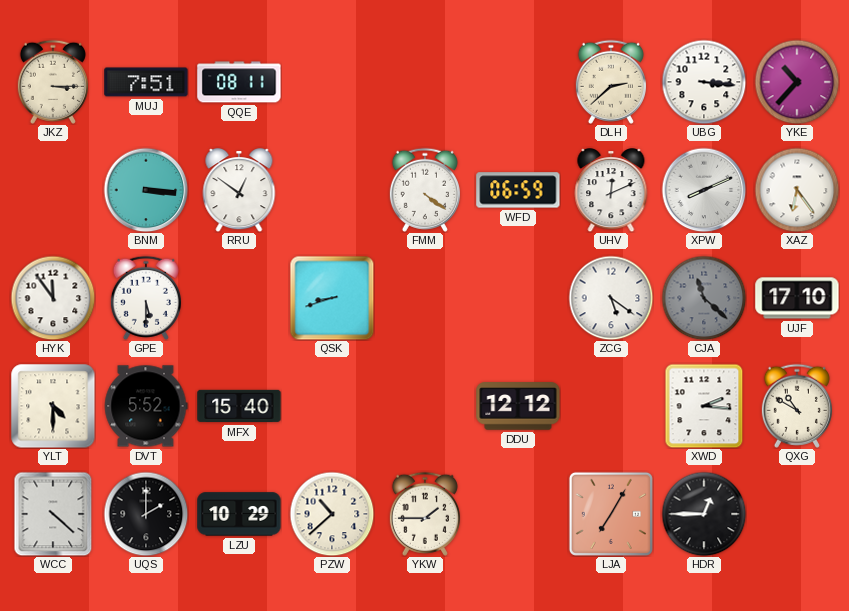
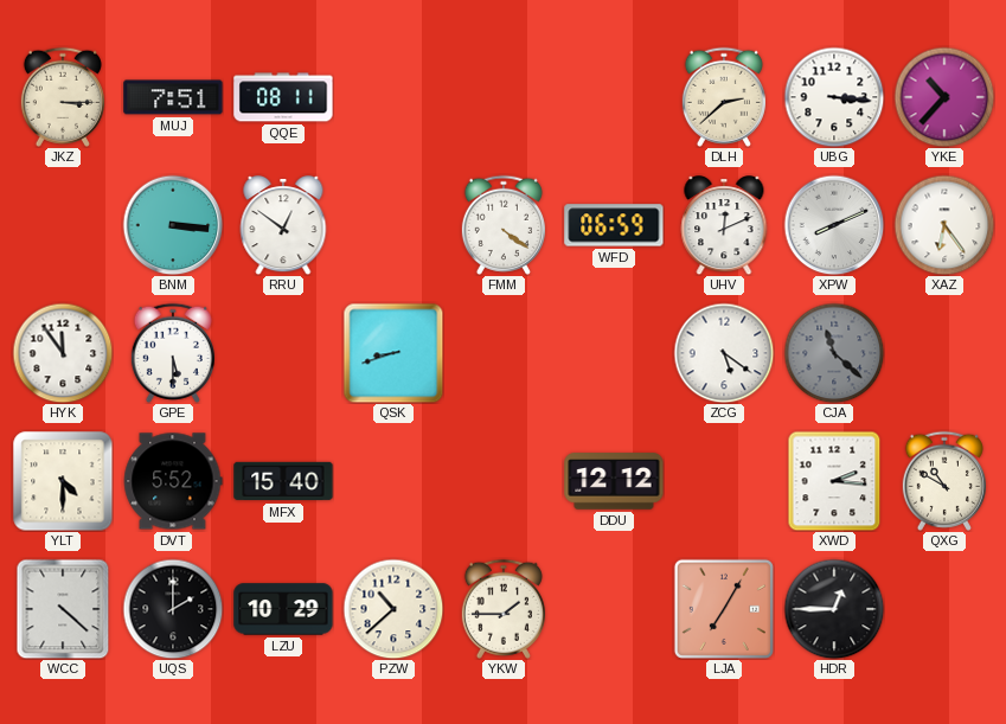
UJF: 17:10 -> none
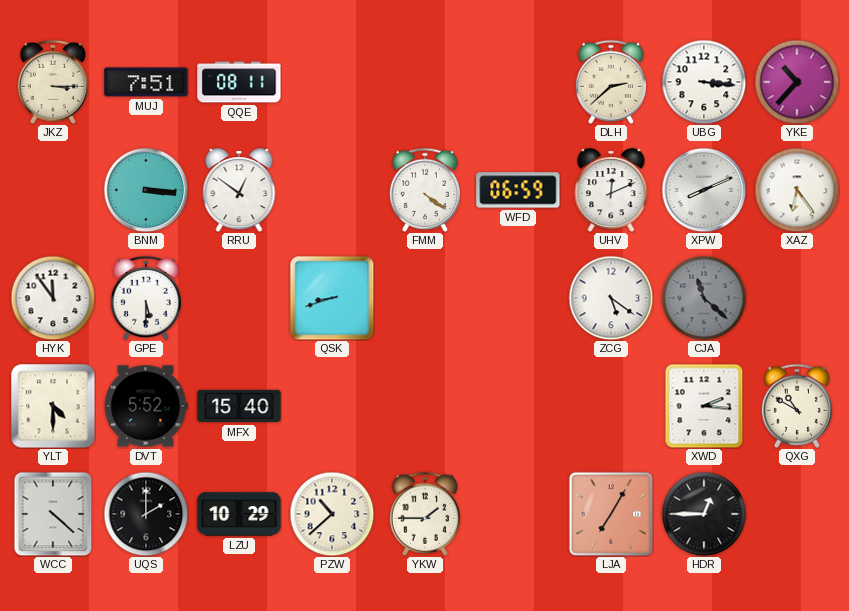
DDU: 12:12 -> none
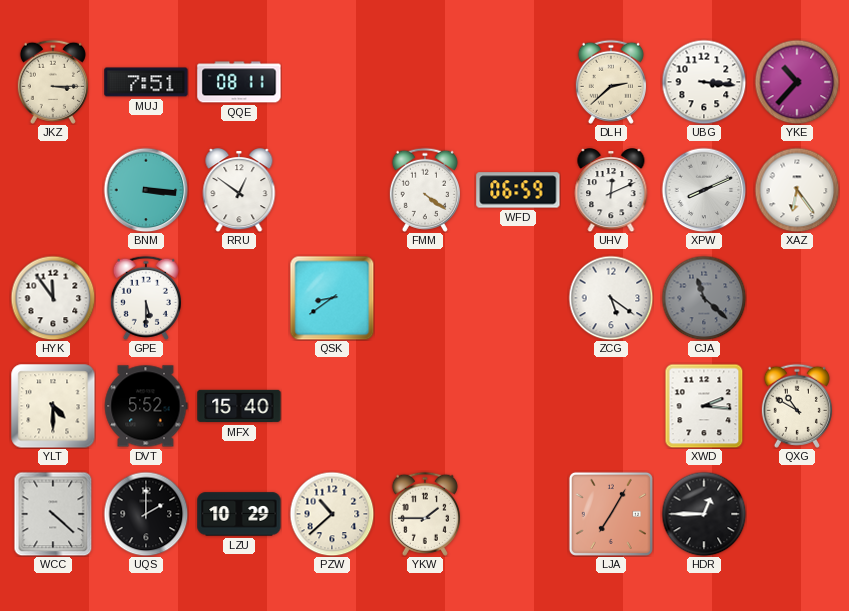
QSK: 8:42 -> 8:39
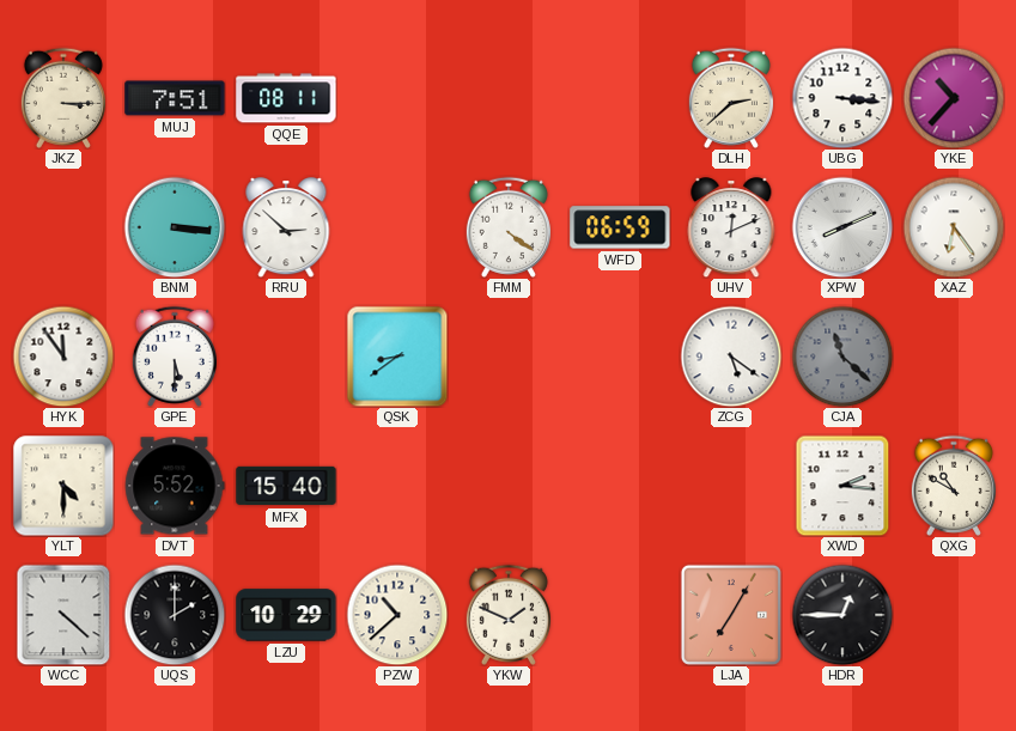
RRU: 12:51 -> 2:52
YKW: 1:45 -> 1:49
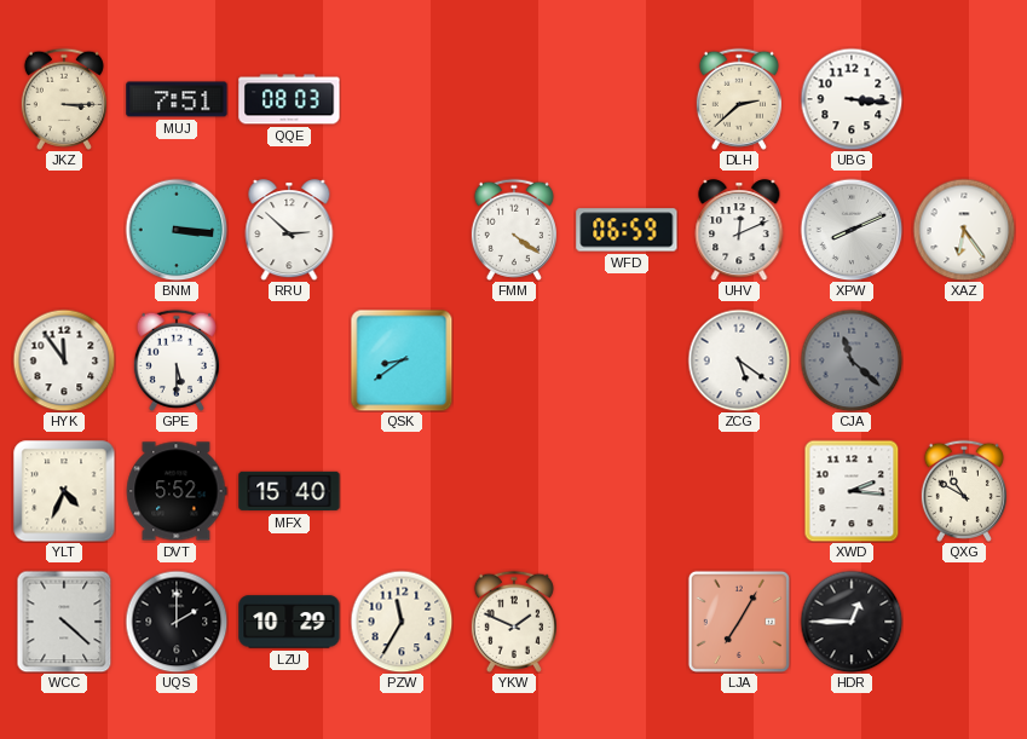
QQE: 08:11 -> 08:03
YKE: 10:37 -> none
YLT: 4:30 -> 4:34
PZW: 10:38 -> 11:35
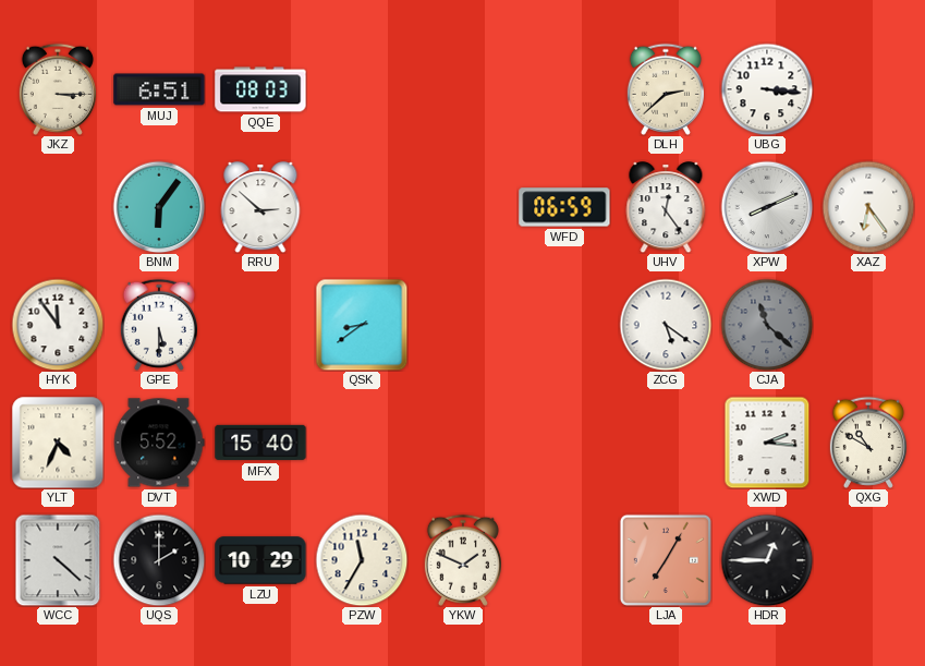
MUJ: 7:51 -> 6:51
BNM: 3:16 -> 6:06
FMM: 4:21 -> none
UHV: 12:11 -> 12:24
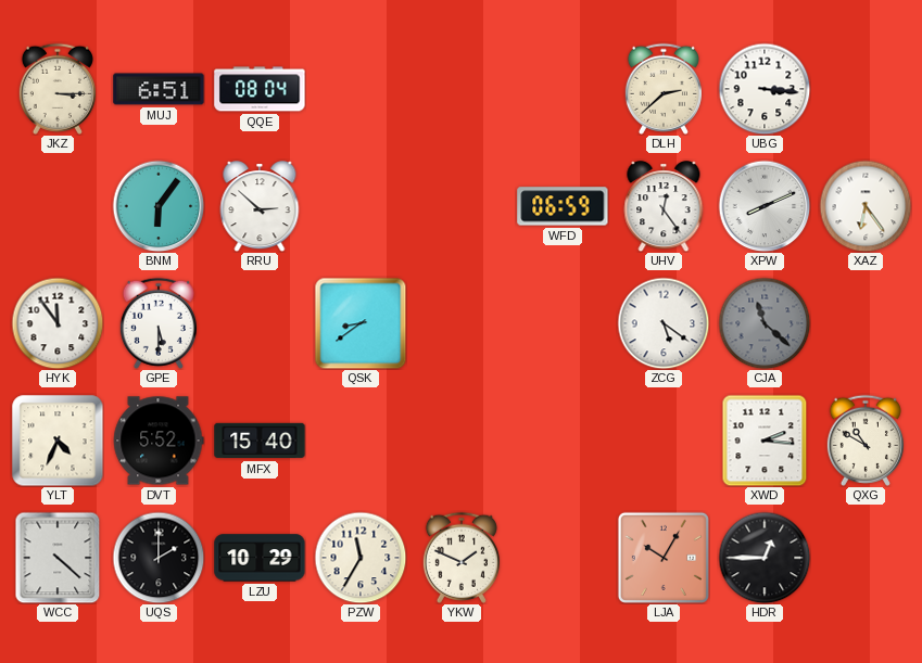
QQE: 08:03 -> 08:04
LJA: 7:05 -> 10:05
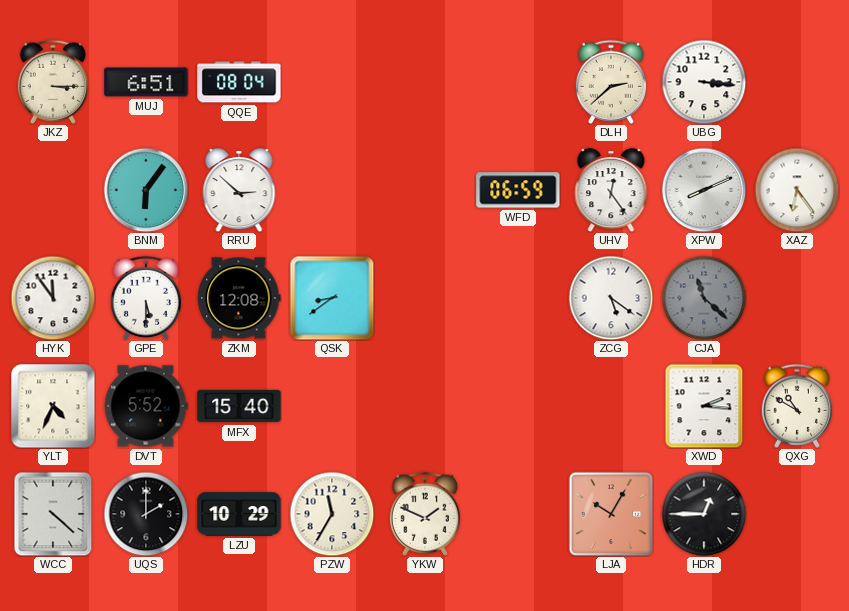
ZKM: none -> 12:08
